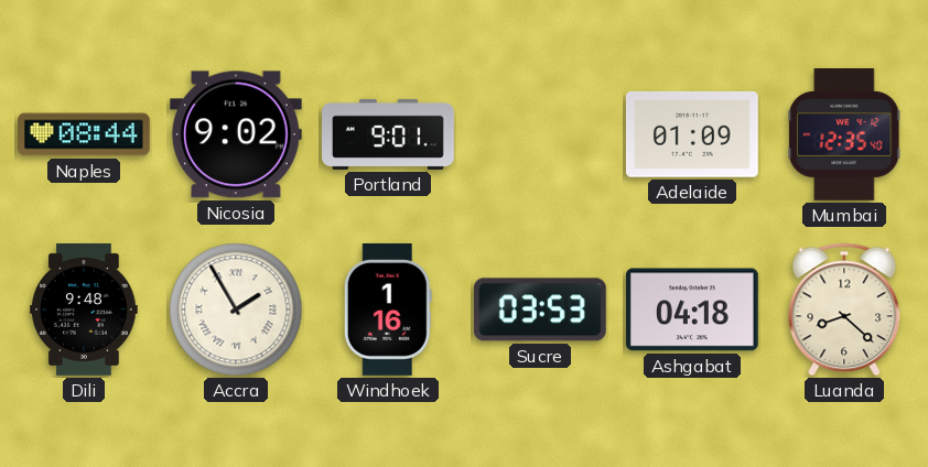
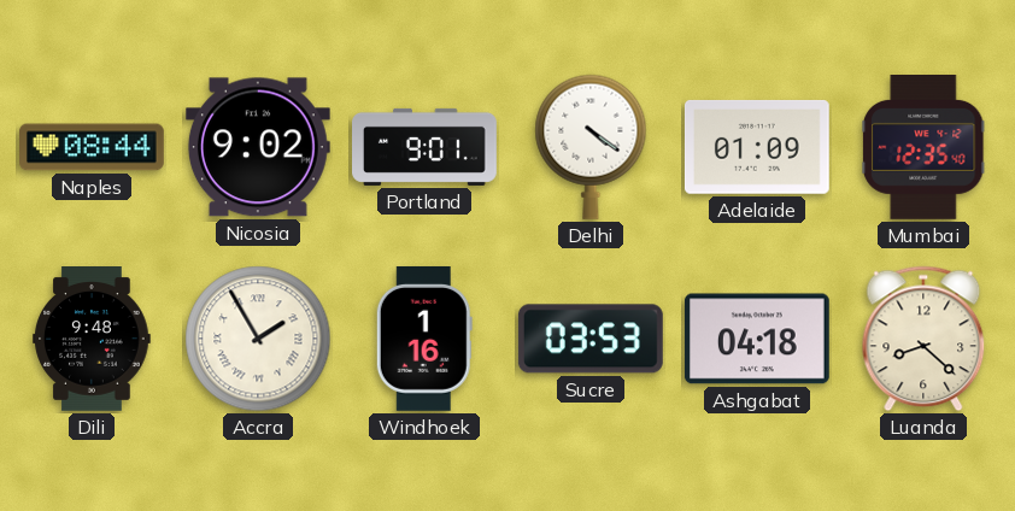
Delhi: none -> 4:21
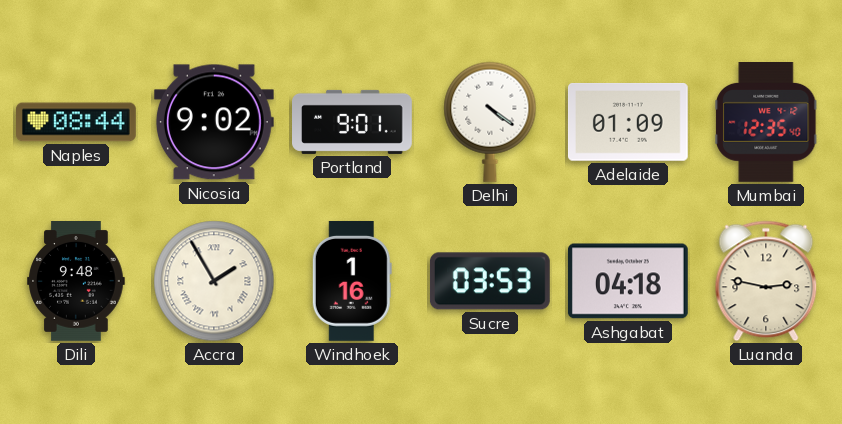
Luanda: 8:22 -> 2:47
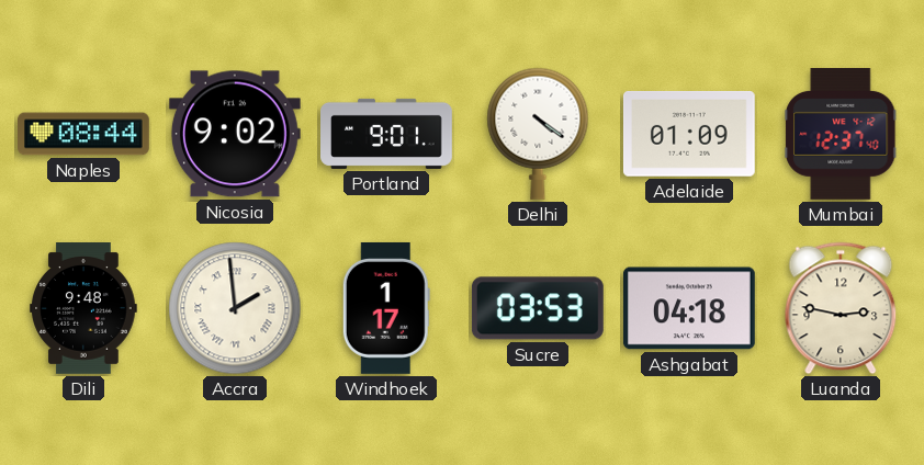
Mumbai: 12:35 -> 12:37
Accra: 1:55 -> 1:59
Windhoek: 1:16 -> 1:17
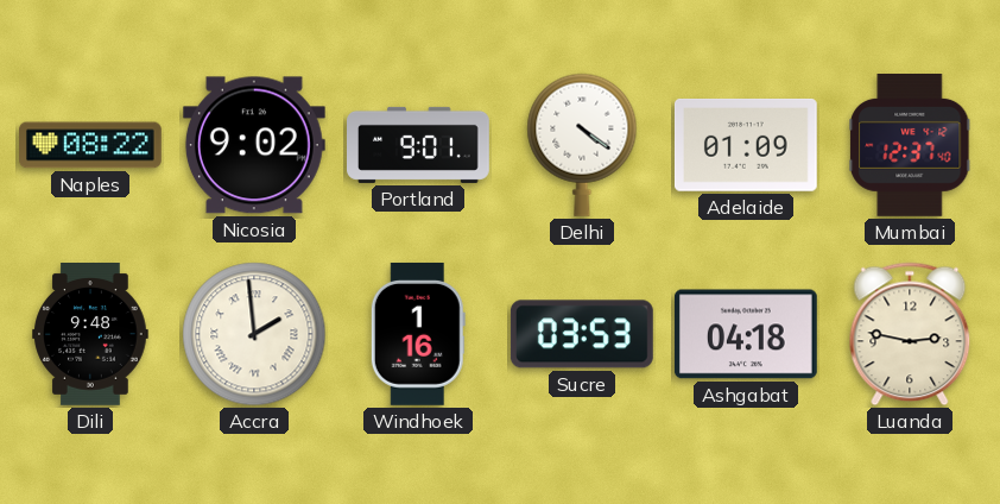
Naples: 08:44 -> 08:22
Windhoek: 1:17 -> 1:16
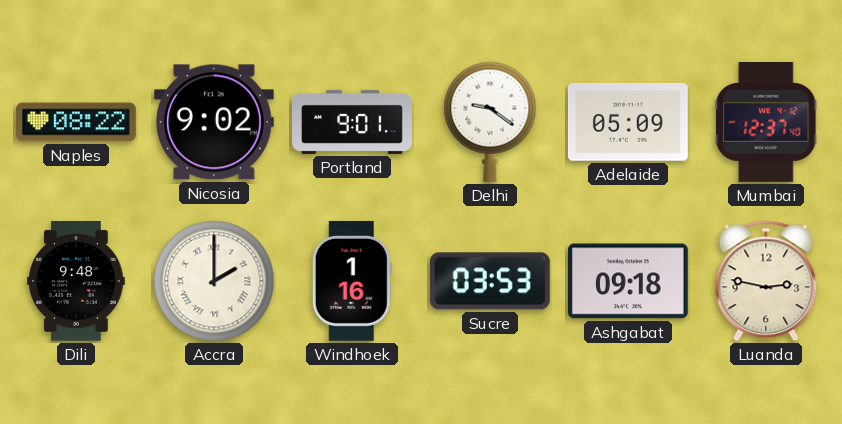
Delhi: 4:21 -> 9:21
Adelaide: 01:09 -> 05:09
Accra: 1:59 -> 2:00
Ashgabat: 04:18 -> 09:18
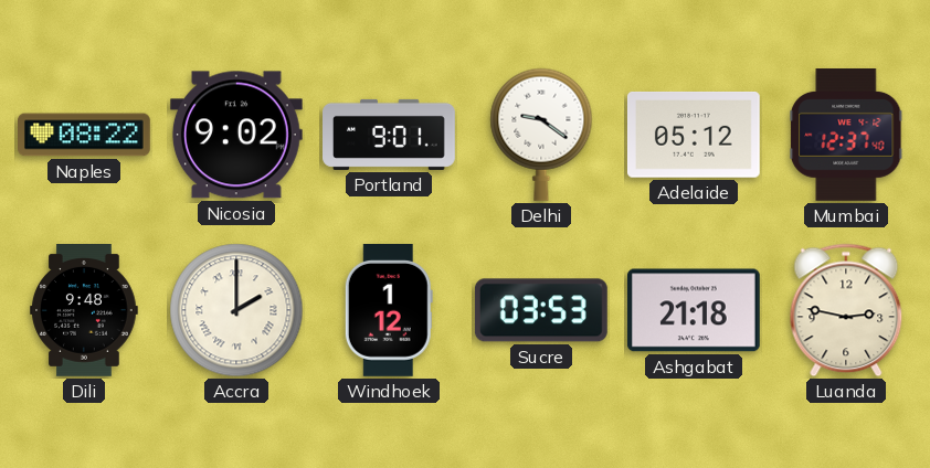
Adelaide: 05:09 -> 05:12
Windhoek: 1:16 -> 1:12
Ashgabat: 09:18 -> 21:18
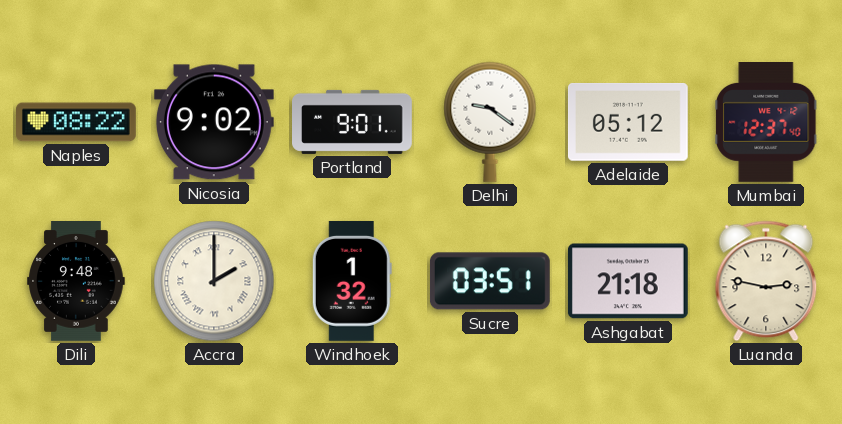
Windhoek: 1:12 -> 1:32
Sucre: 03:53 -> 03:51
